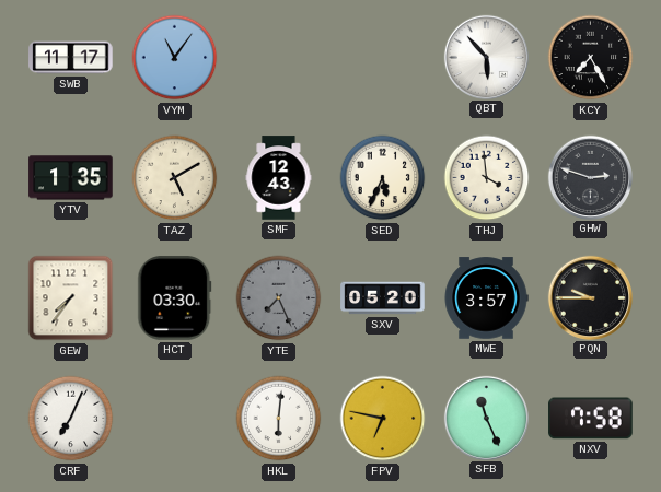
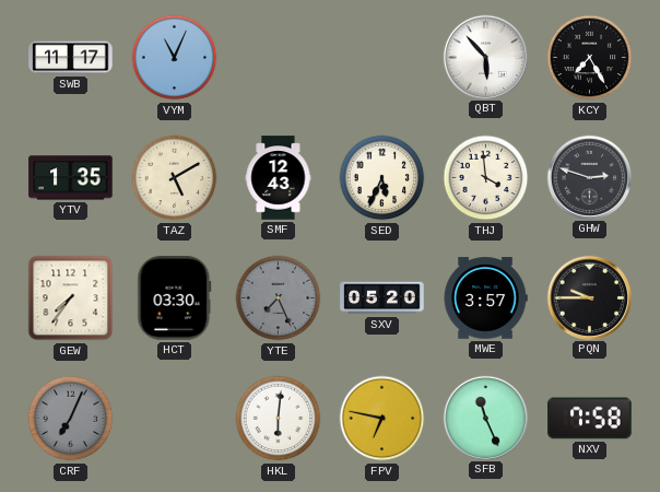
VYM: 11:06 -> 11:04
CRF dial: white -> grey
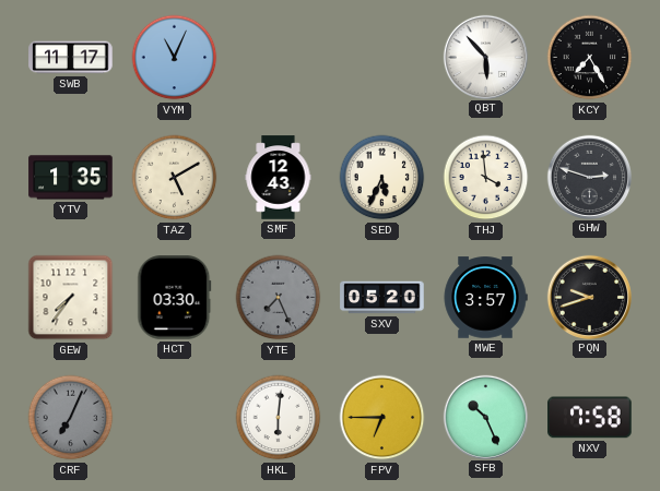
PQN: 9:45 -> 9:42
FPV: 6:47 -> 6:45
SFB: 11:26 -> 10:26
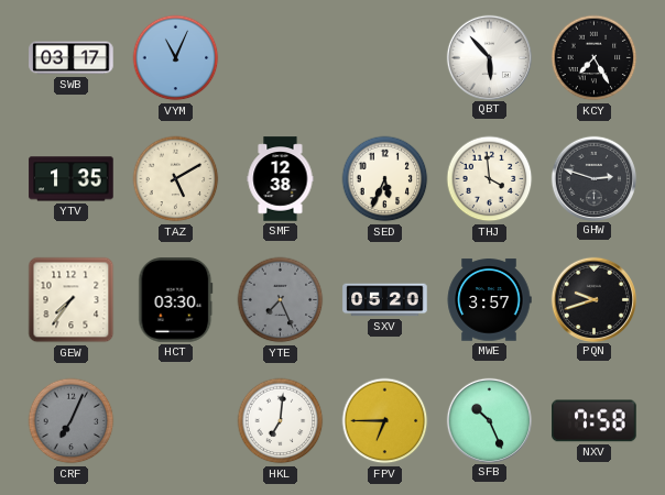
SWB: 11:17 -> 03:17
SMF: 12:43 -> 12:38
HKL: 6:01 -> 7:01
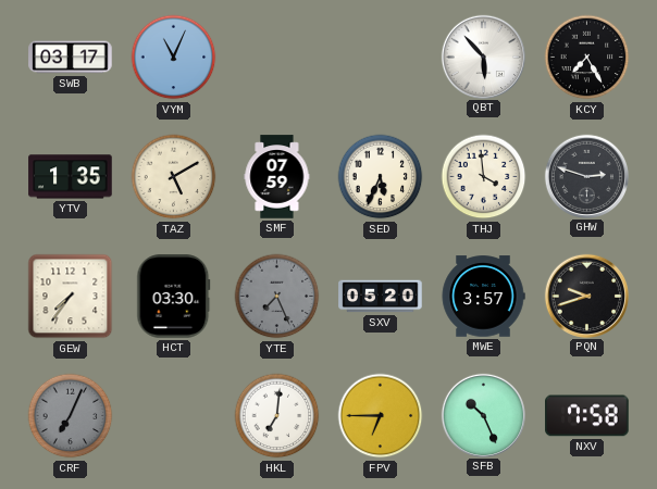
SMF: 12:38 -> 07:59
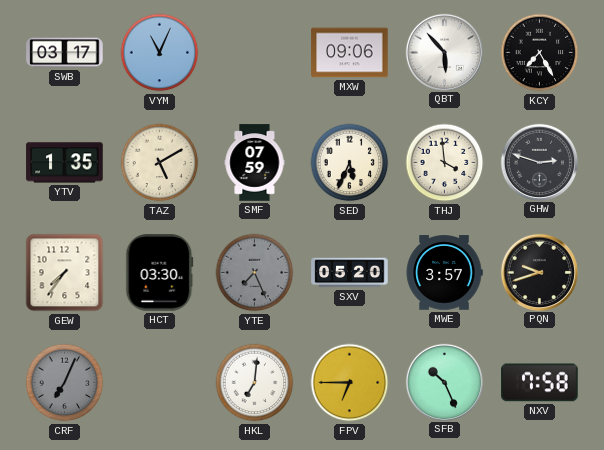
MXW: none -> 09:06
